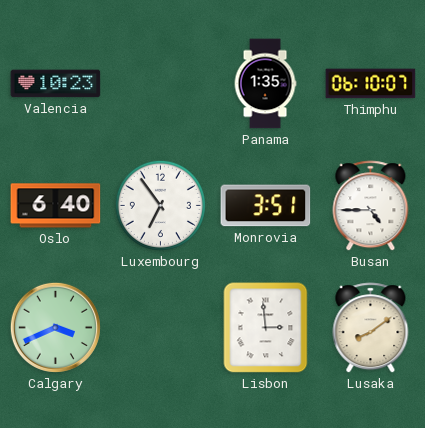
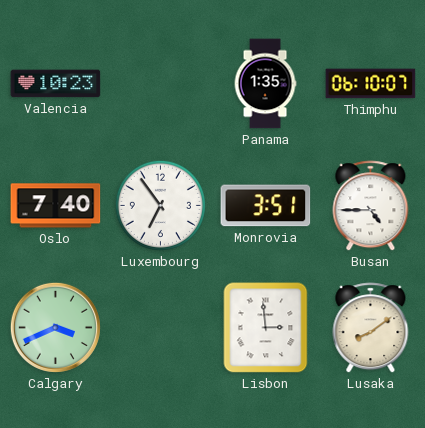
Oslo: 6:40 -> 7:40
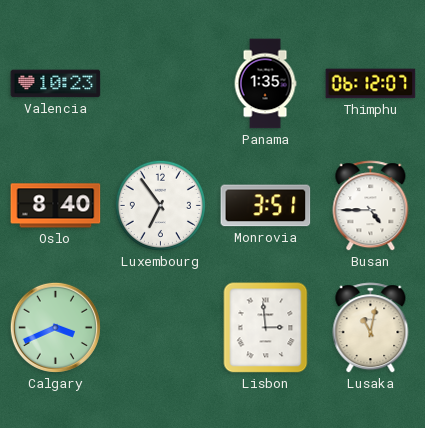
Thimphu: 06:10 -> 06:12
Oslo: 7:40 -> 8:40
Lusaka: 8:09 -> 11:02
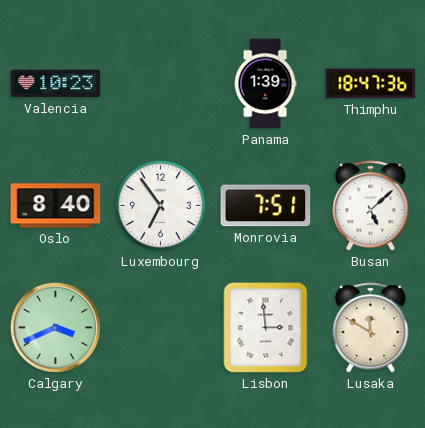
Panama: 1:35 -> 1:39
Thimphu: 06:12 -> 18:47
Monrovia: 3:51 -> 7:51
Busan: 4:45 -> 5:08
Lusaka: 11:02 -> 11:50
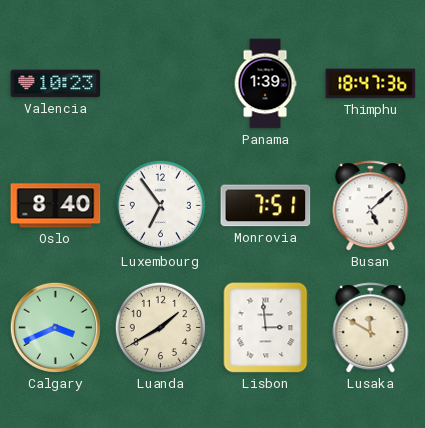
Luanda: none -> 1:40
